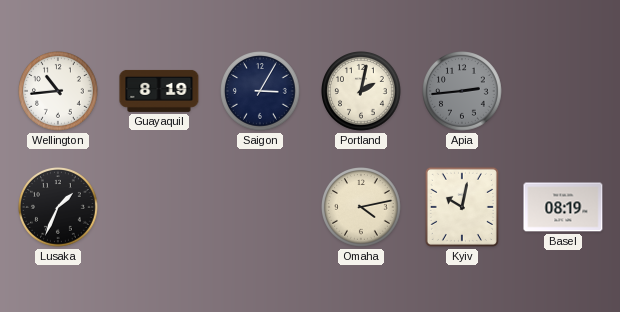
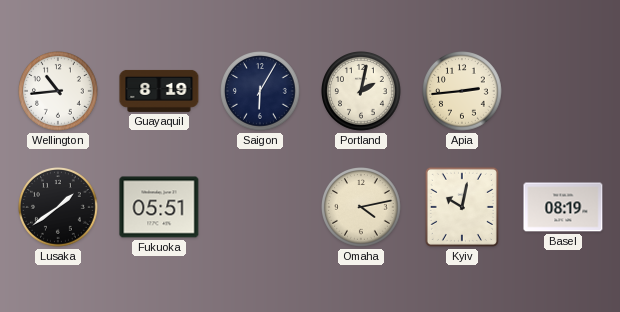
Saigon: 3:05 -> 6:05
Apia dial: grey -> cream
Lusaka: 1:34 -> 1:39
Fukuoka: none -> 05:51
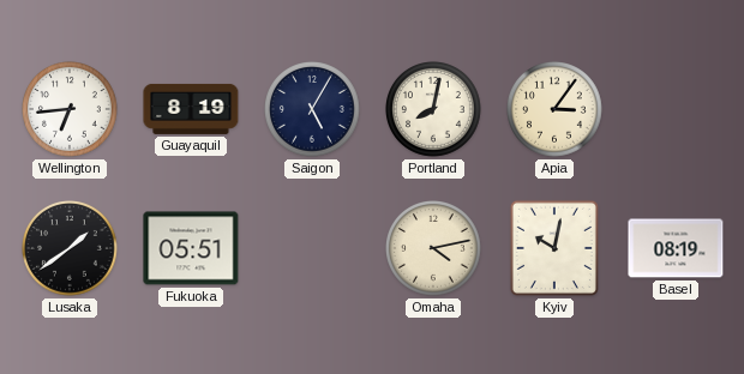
Wellington: 10:44 -> 6:44
Saigon: 6:05 -> 5:05
Portland: 2:02 -> 8:02
Apia: 2:44 -> 3:06
